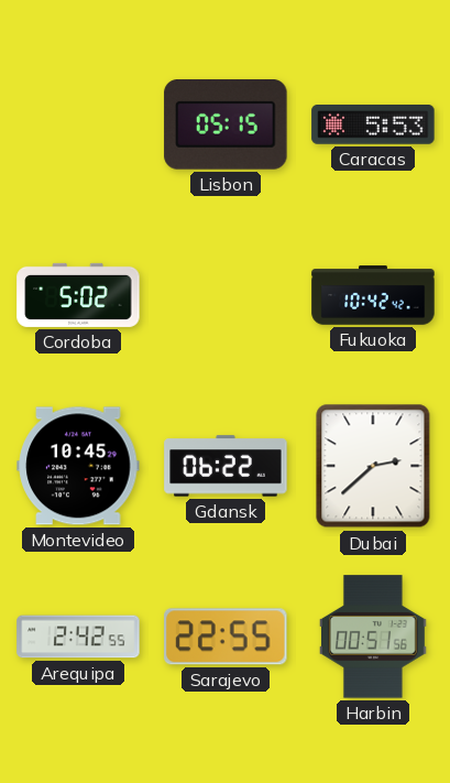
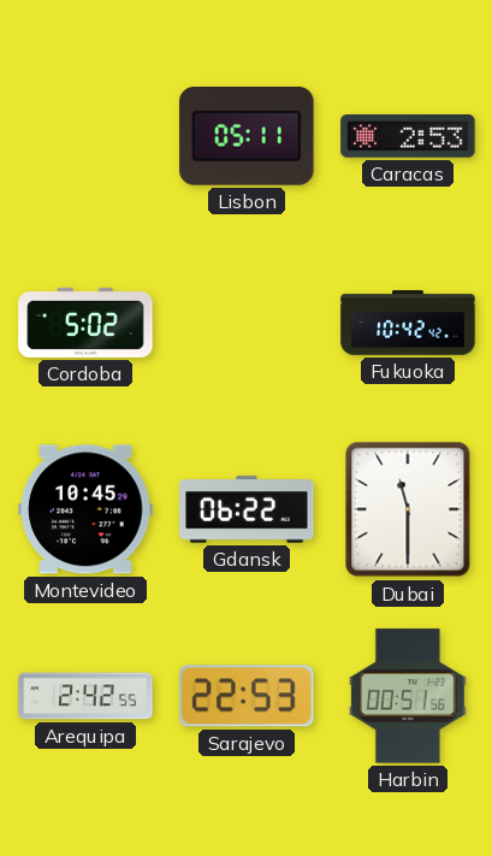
Lisbon: 05:15 -> 05:11
Caracas: 5:53 -> 2:53
Dubai: 2:38 -> 11:30
Sarajevo: 22:55 -> 22:53
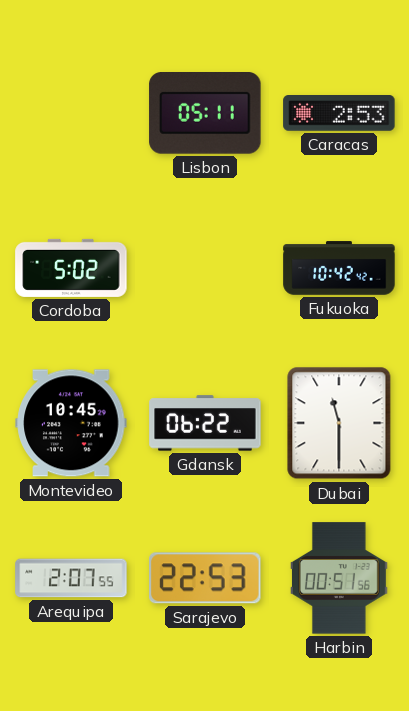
Arequipa: 2:42 -> 2:07
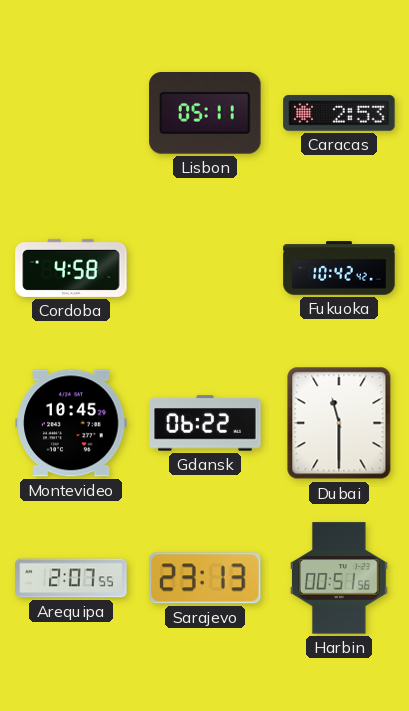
Cordoba: 5:02 -> 4:58
Sarajevo: 22:53 -> 23:13
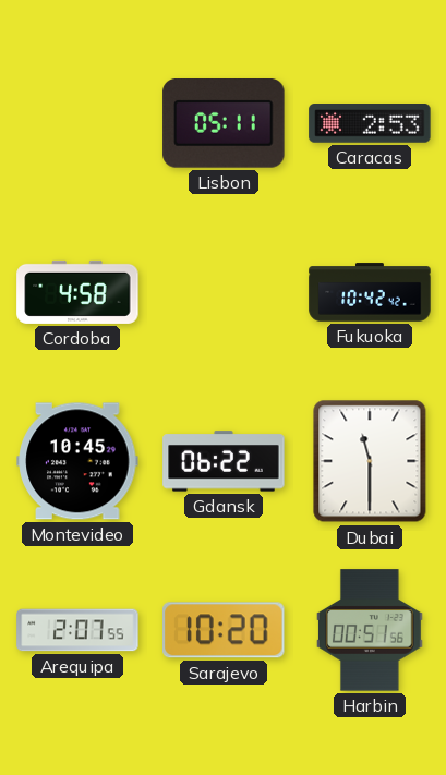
Sarajevo: 23:13 -> 10:20
